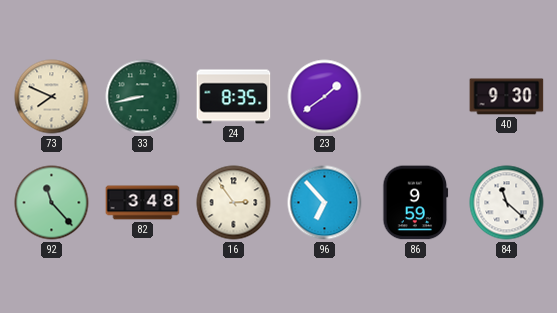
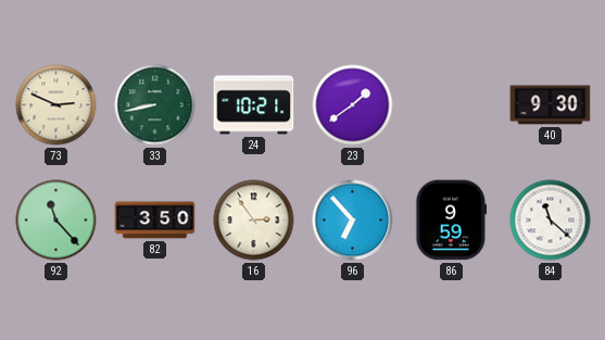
73: 7:49 -> 2:49
24: 8:35 -> 10:21
82: 3:48 -> 3:50
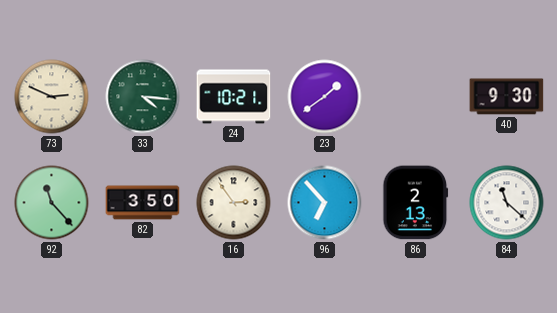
33: 8:43 -> 4:16
86: 9:59 -> 2:13
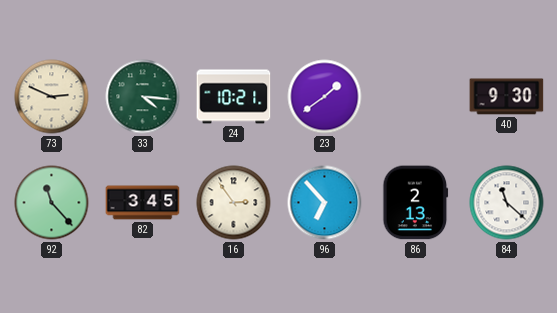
82: 3:50 -> 3:45
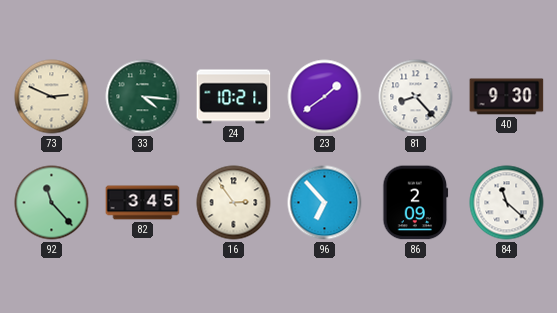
81: none -> 8:23
86: 2:13 -> 2:09
